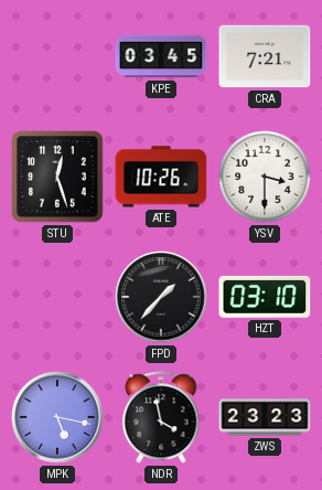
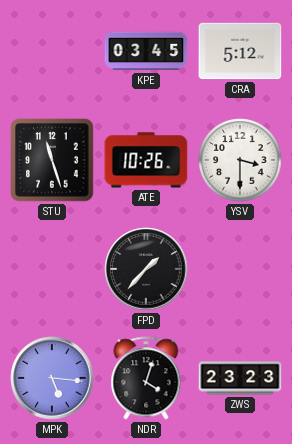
CRA: 7:21 -> 5:12
STU: 12:27 -> 11:27
HZT: 03:10 -> none
MPK: 5:17 -> 5:16
NDR: 3:58 -> 4:03
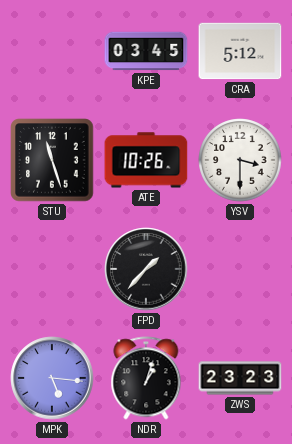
NDR: 4:03 -> 1:03
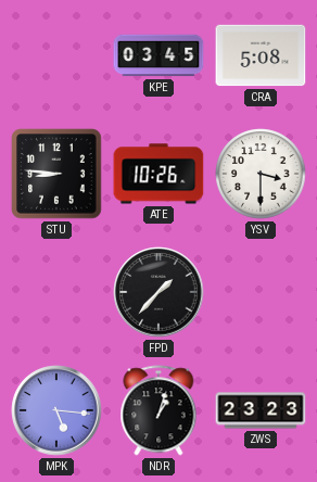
CRA: 5:12 -> 5:08
STU: 11:27 -> 8:46
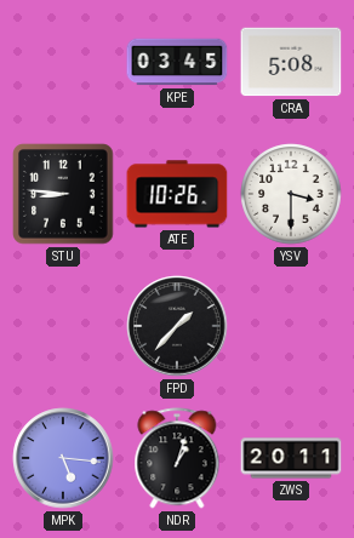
ZWS: 23:23 -> 20:11
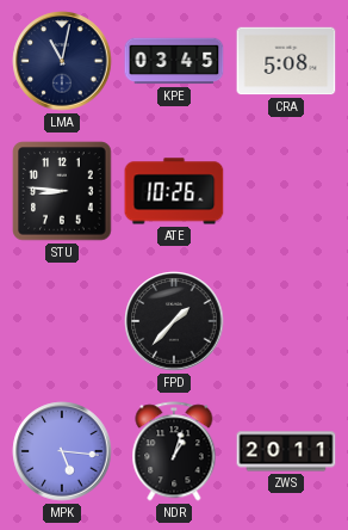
LMA: none -> 11:02
YSV: 3:30 -> none
